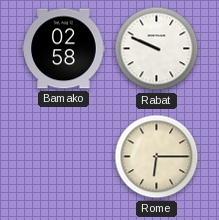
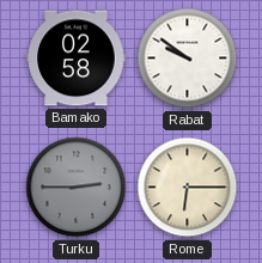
Rabat: 9:49 -> 9:51
Turku: none -> 2:45
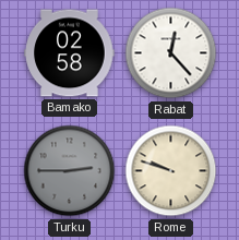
Rabat: 9:51 -> 12:23
Rome: 6:15 -> 9:48
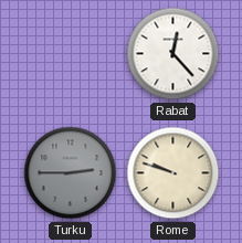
Bamako: 02:58 -> none
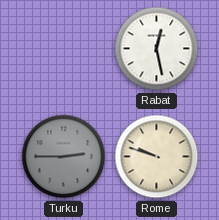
Rabat: 12:23 -> 12:28
